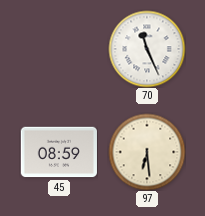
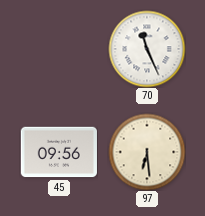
45: 08:59 -> 09:56
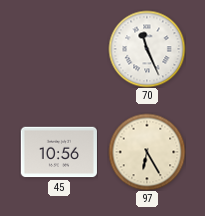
45: 09:56 -> 10:56
97: 6:29 -> 6:25
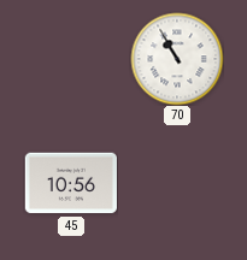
70: 11:26 -> 10:55
97: 6:25 -> none
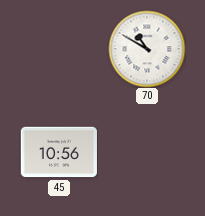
70: 10:55 -> 10:50
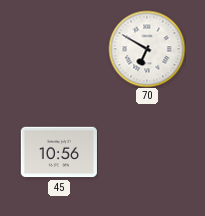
70: 10:50 -> 6:50
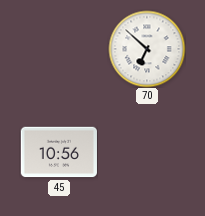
70: 6:50 -> 6:52
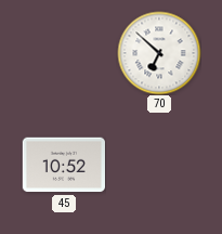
45: 10:56 -> 10:52
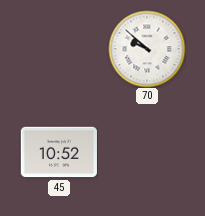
70: 6:52 -> 9:52
